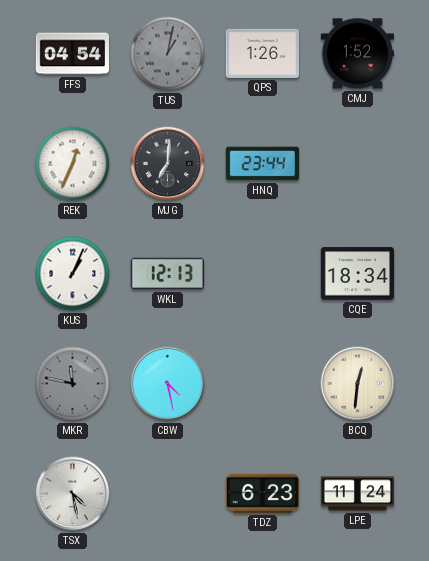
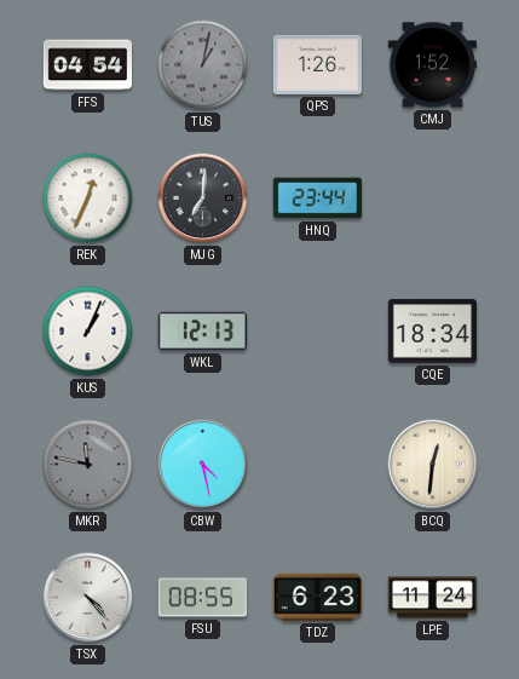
TSX: 4:28 -> 4:23
FSU: none -> 08:55
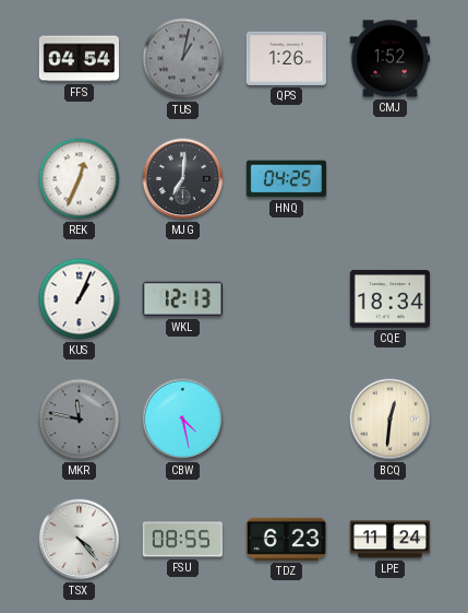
HNQ: 23:44 -> 04:25
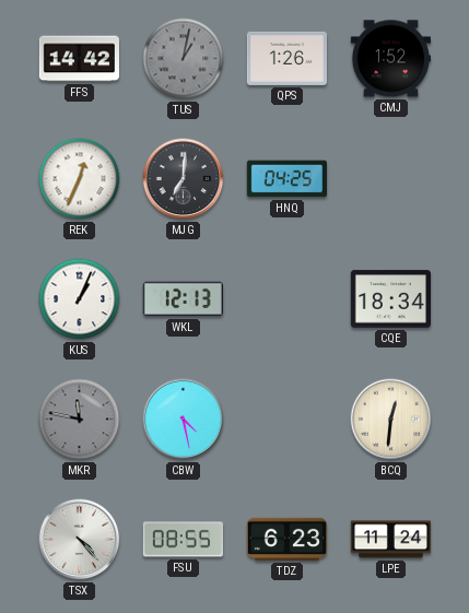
FFS: 04:54 -> 14:42
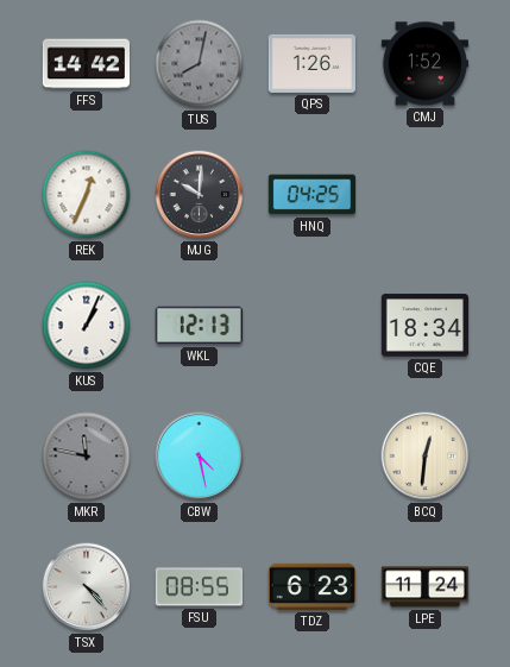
TUS: 1:02 -> 8:02
MJG: 7:01 -> 10:01
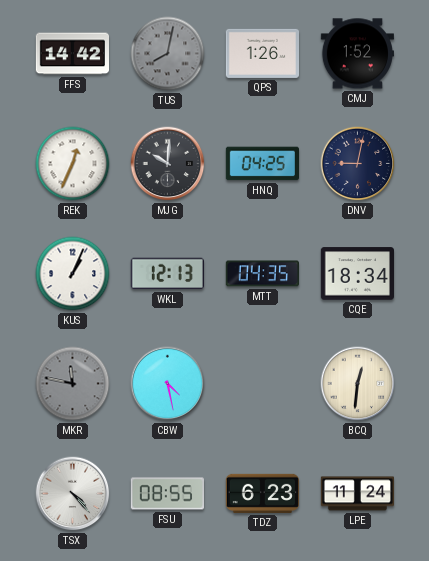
DNV: none -> 9:02
MTT: none -> 04:35
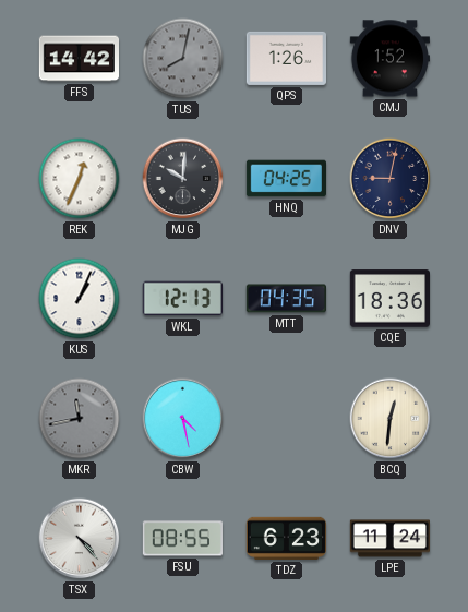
CQE: 18:34 -> 18:36
MKR: 11:47 -> 11:43
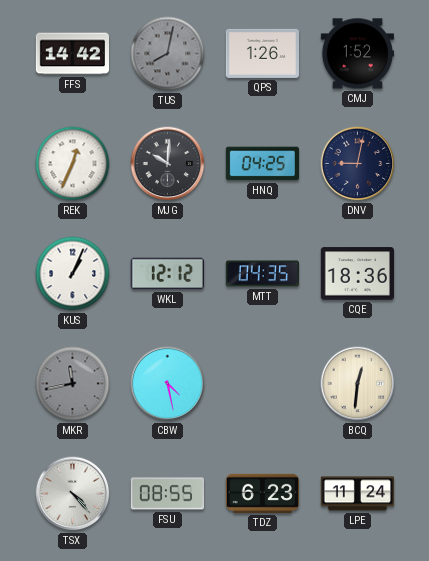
WKL: 12:13 -> 12:12
